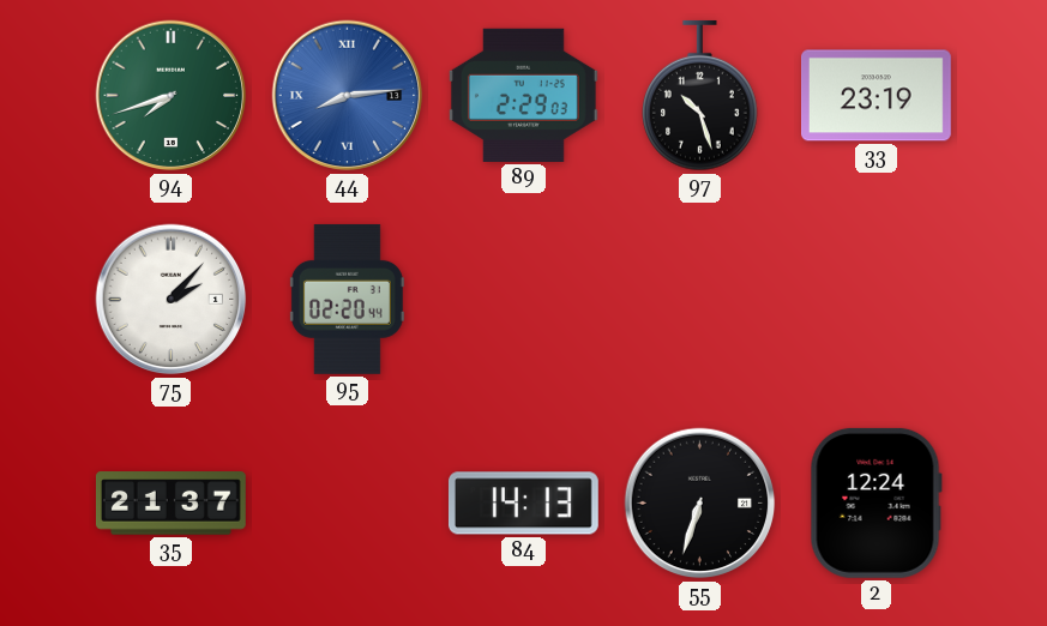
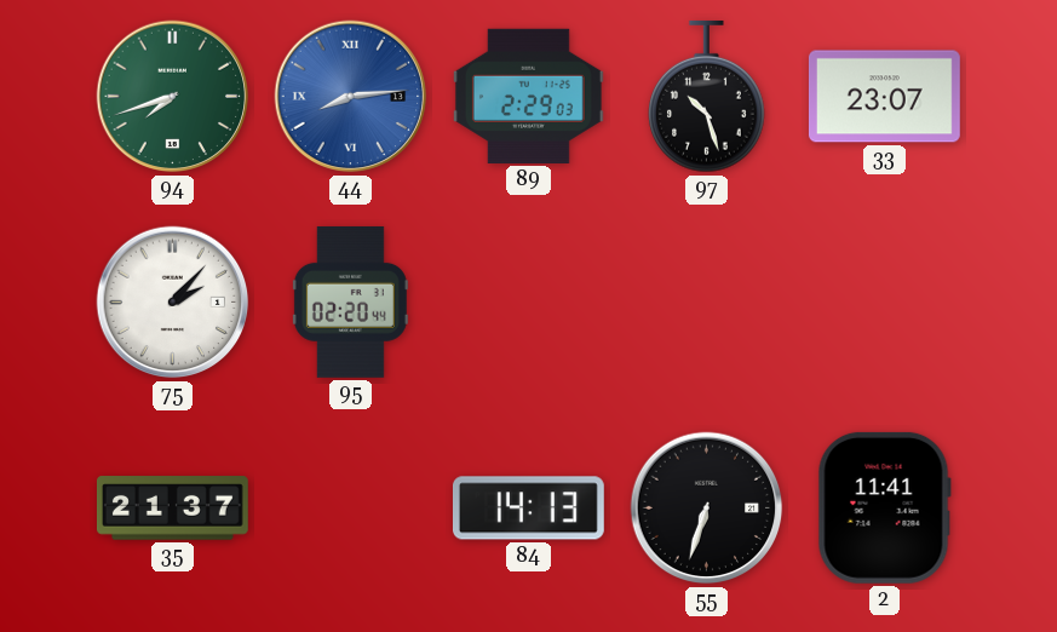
33: 23:19 -> 23:07
2: 12:24 -> 11:41
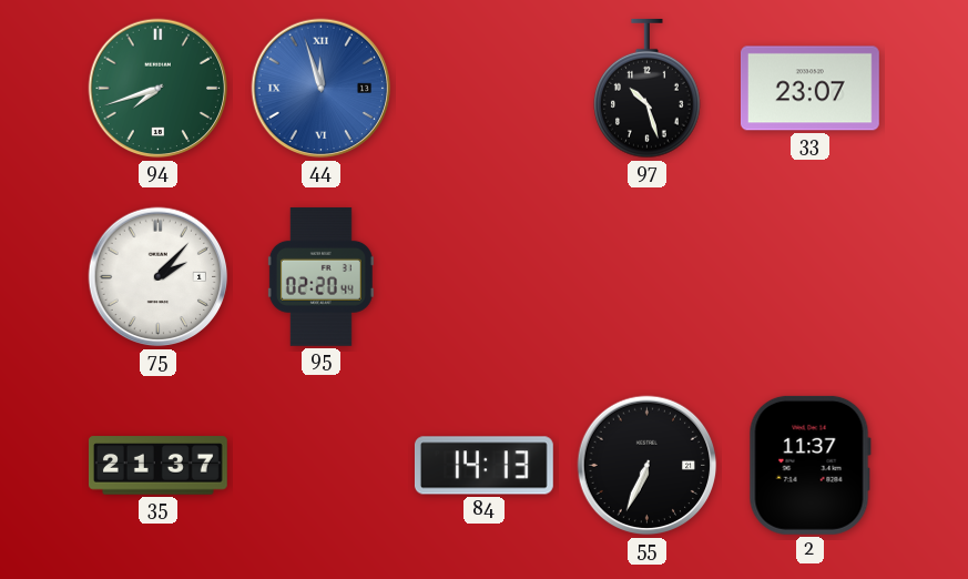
44: 8:14 -> 11:57
89: 2:29 -> none
55: 6:33 -> 6:34
2: 11:41 -> 11:37
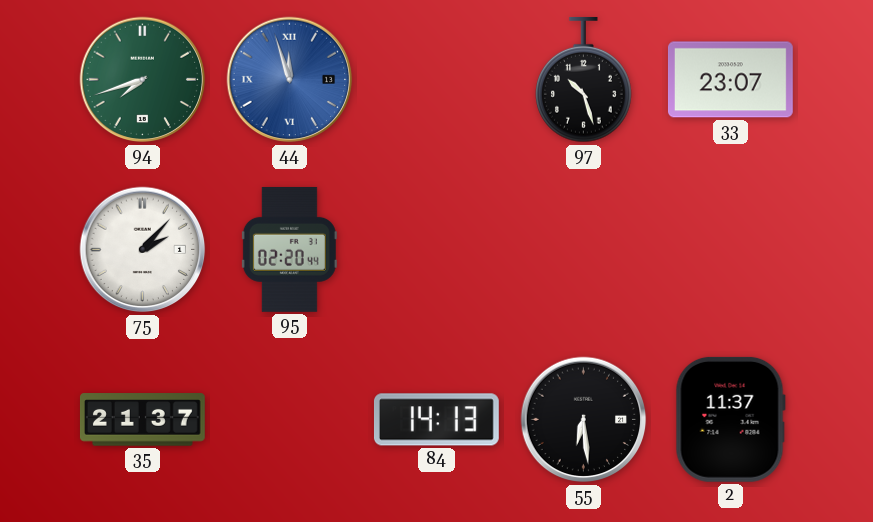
55: 6:34 -> 6:29
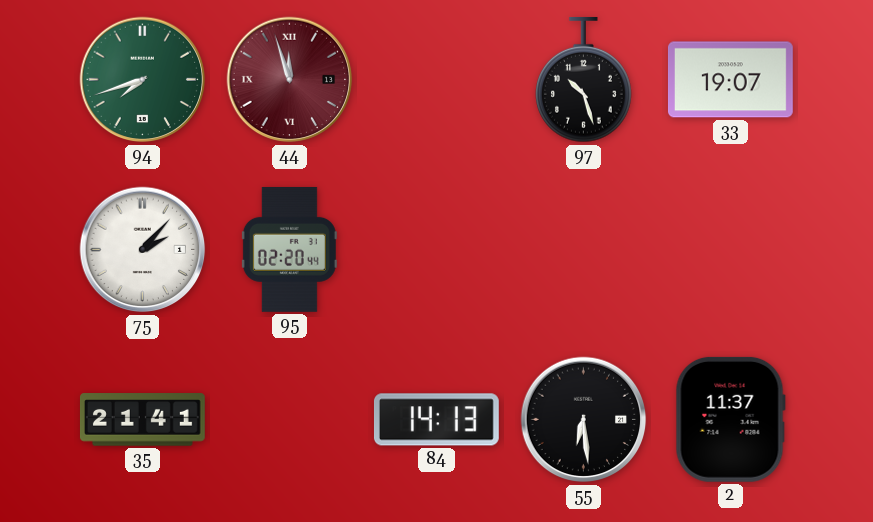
44 dial: blue -> burgundy
33: 23:07 -> 19:07
35: 21:37 -> 21:41
